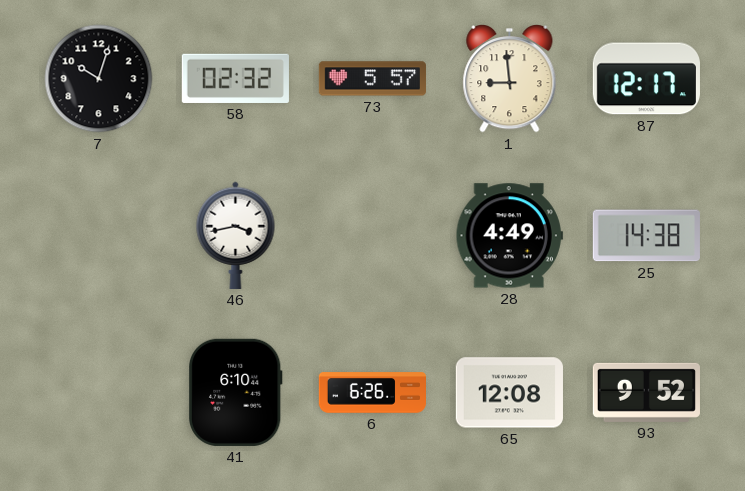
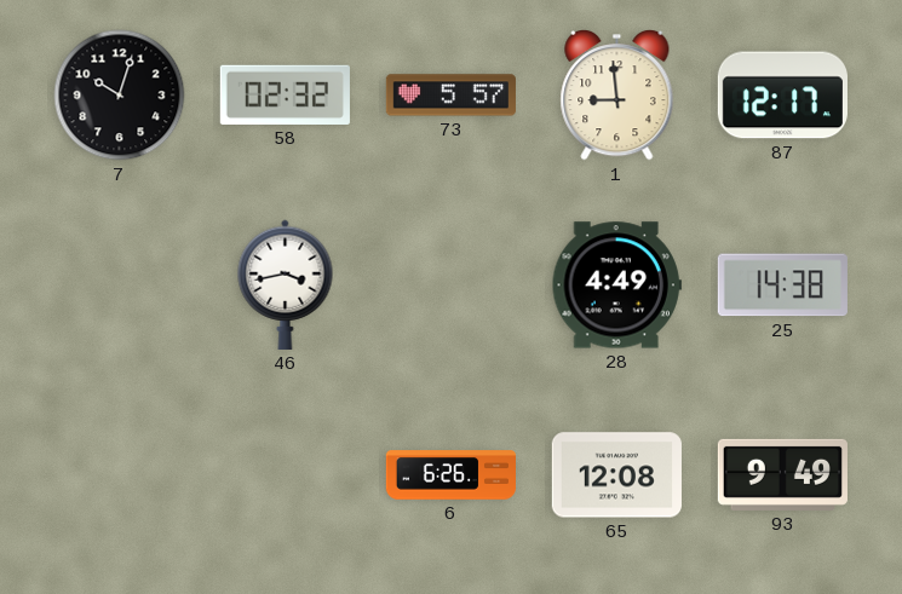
41: 6:10 -> none
93: 9:52 -> 9:49
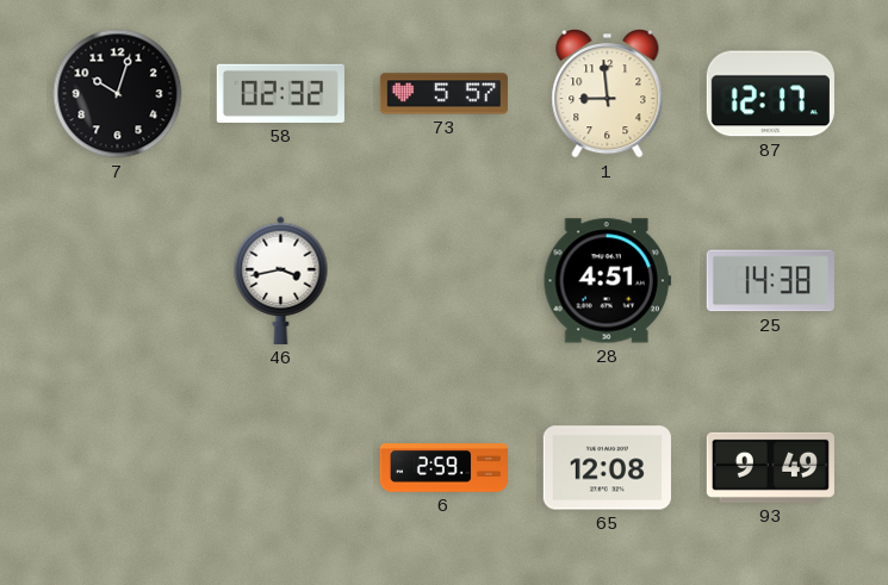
28: 4:49 -> 4:51
6: 6:26 -> 2:59
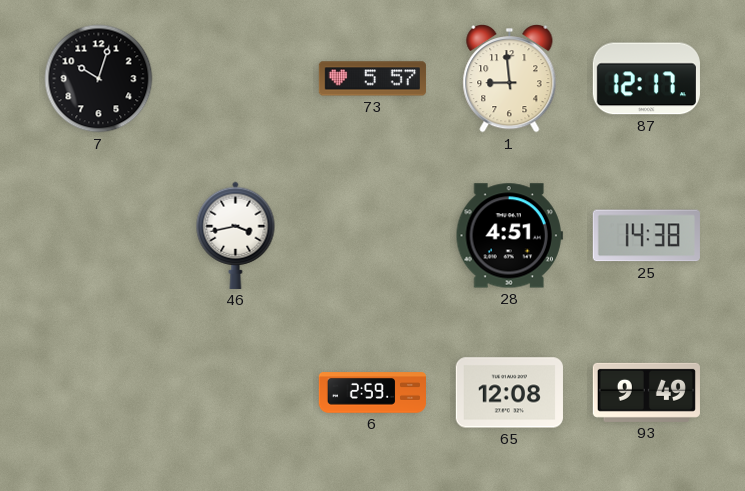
58: 02:32 -> none
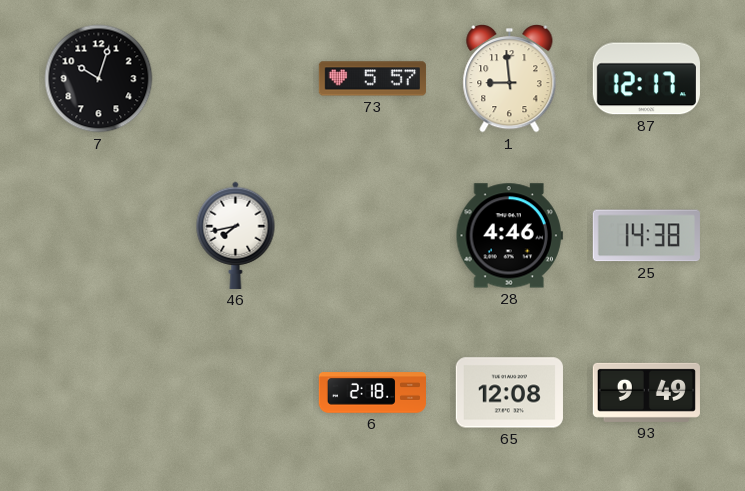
46: 3:43 -> 7:43
28: 4:51 -> 4:46
6: 2:59 -> 2:18
